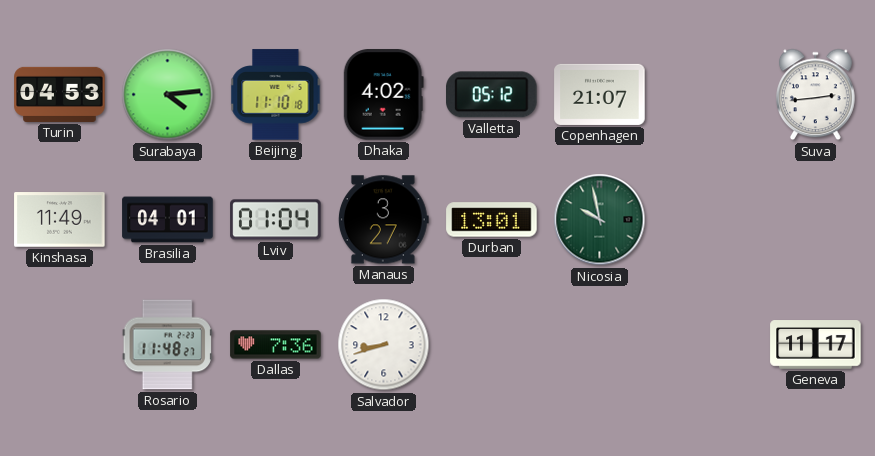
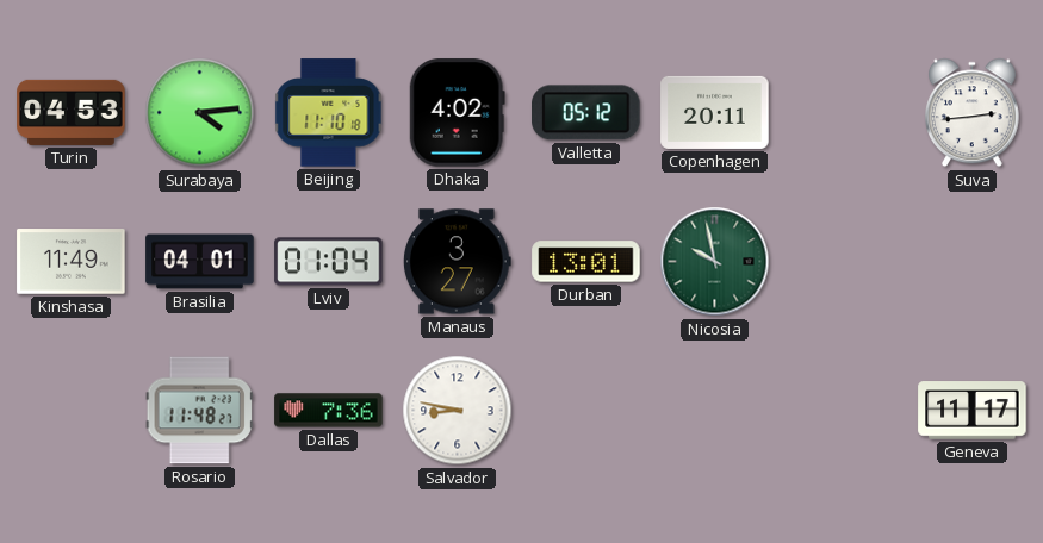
Copenhagen: 21:07 -> 20:11
Salvador: 8:42 -> 8:47
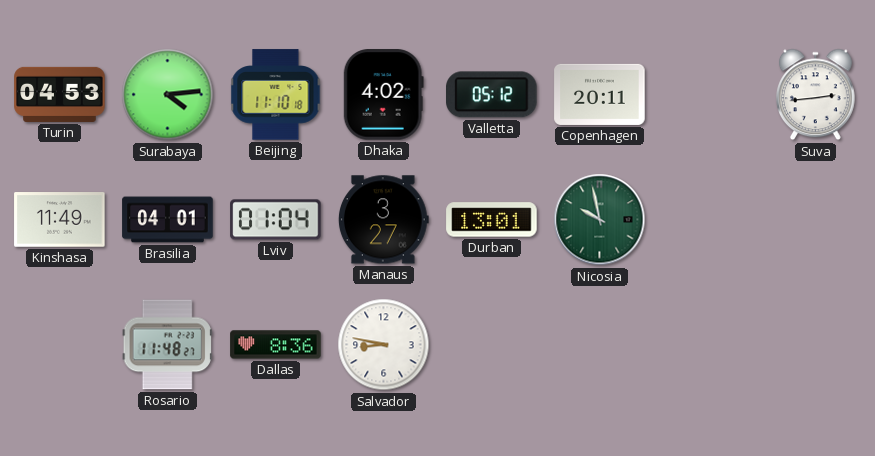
Dallas: 7:36 -> 8:36
Geneva: 11:17 -> none
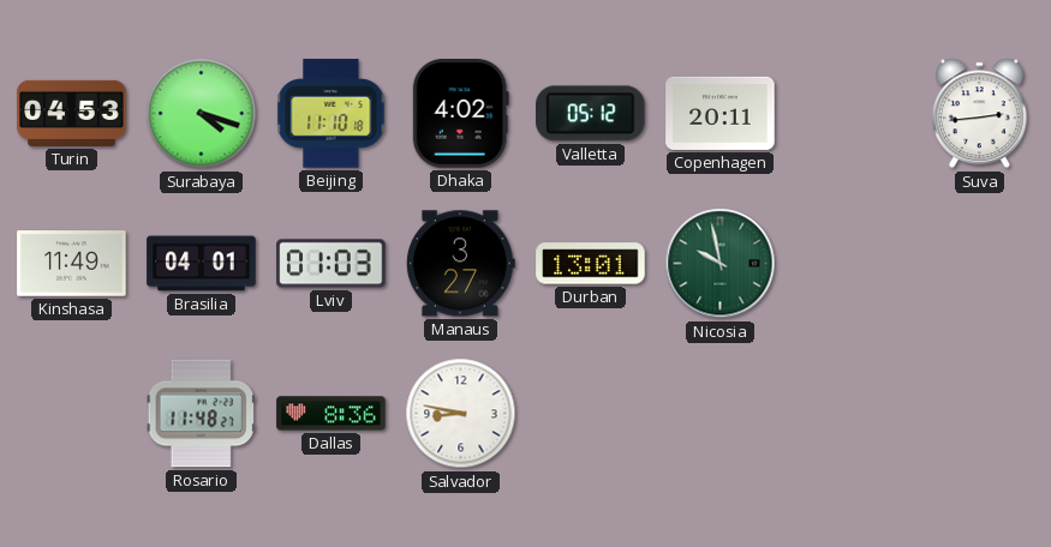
Surabaya: 4:14 -> 4:18
Lviv: 01:04 -> 01:03
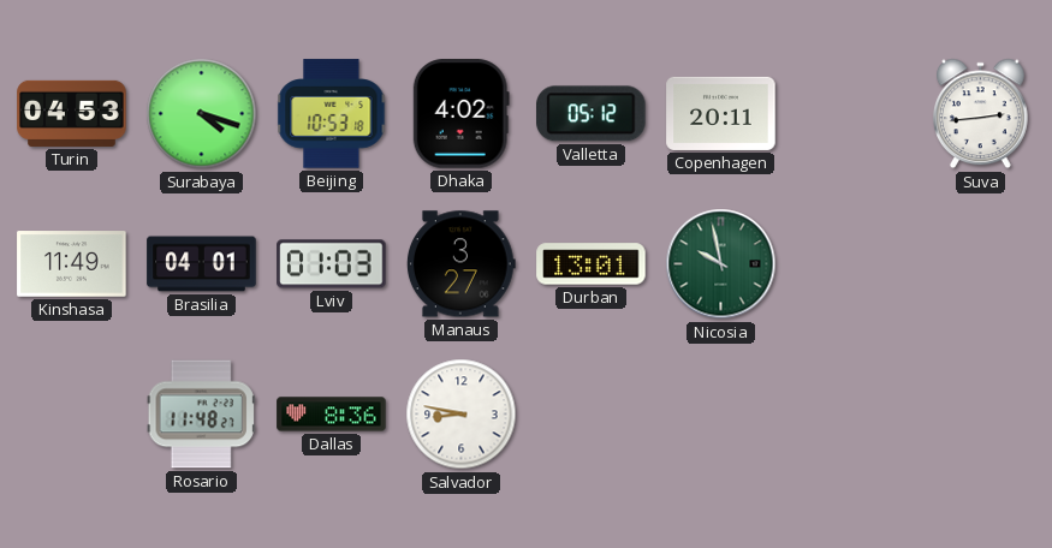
Beijing: 11:10 -> 10:53
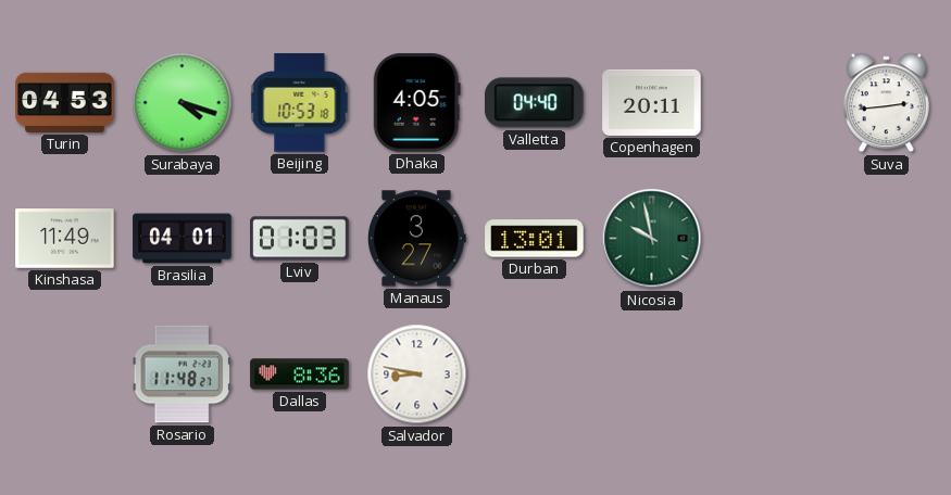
Dhaka: 4:02 -> 4:05
Valletta: 05:12 -> 04:40
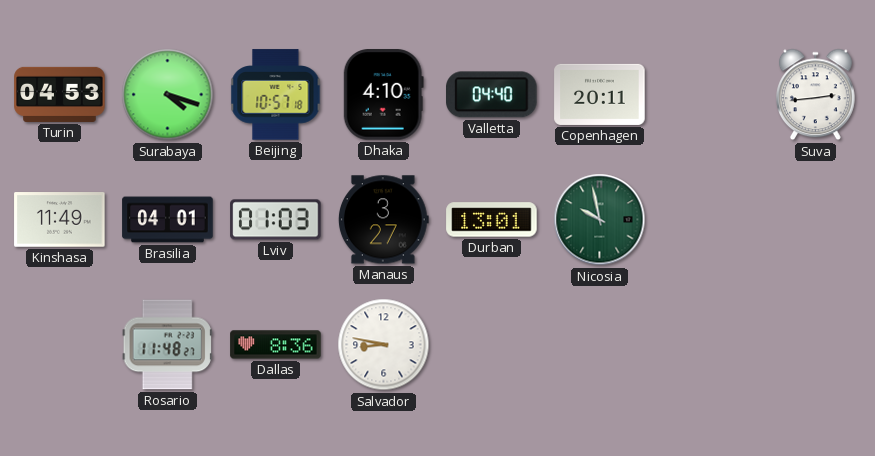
Beijing: 10:53 -> 10:57
Dhaka: 4:05 -> 4:10
